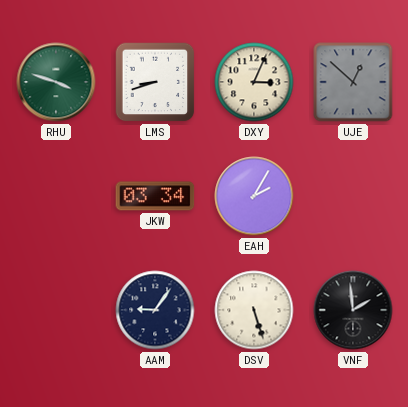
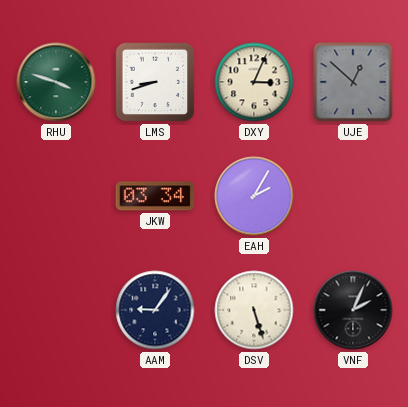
VNF: 1:59 -> 2:04
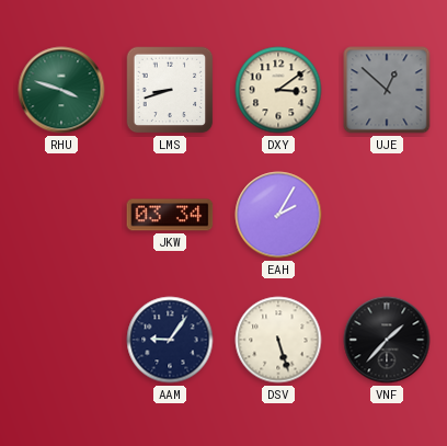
DXY: 3:04 -> 3:09
VNF: 2:04 -> 1:37
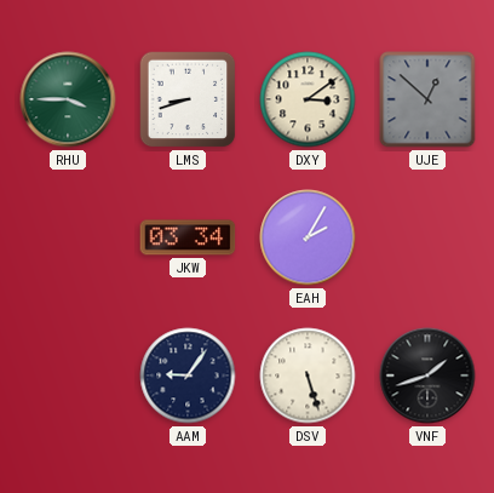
RHU: 3:48 -> 3:45
VNF: 1:37 -> 1:42
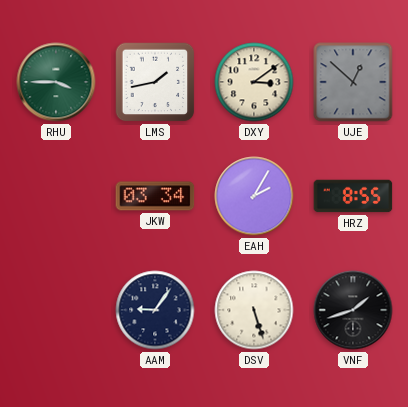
LMS: 8:42 -> 1:43
HRZ: none -> 8:55
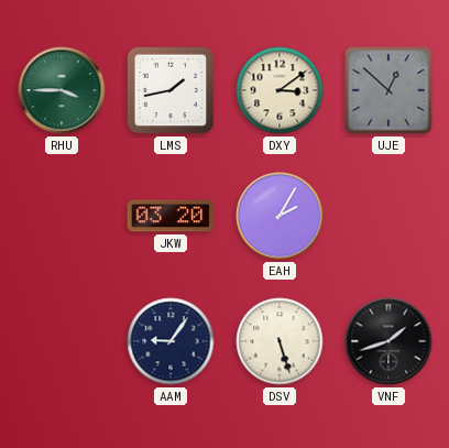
JKW: 03:34 -> 03:20
HRZ: 8:55 -> none
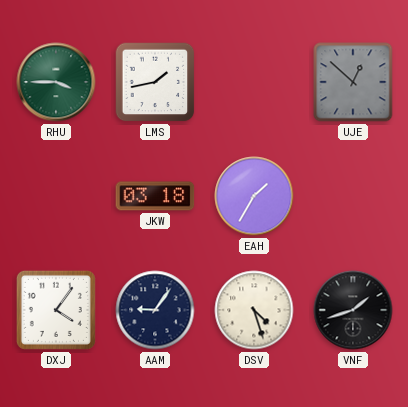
DXY: 3:09 -> none
JKW: 03:20 -> 03:18
EAH: 2:05 -> 1:35
DXJ: none -> 4:06
DSV: 5:27 -> 4:27
